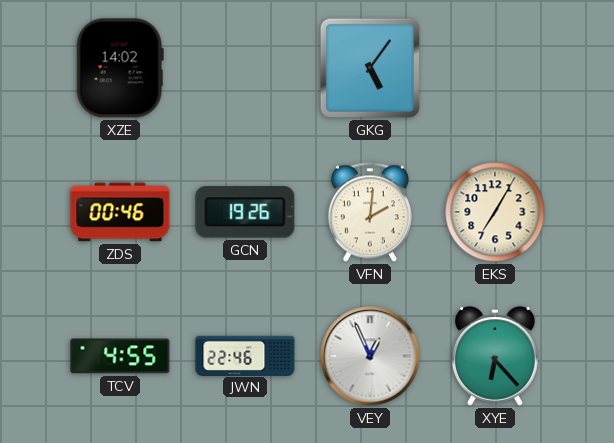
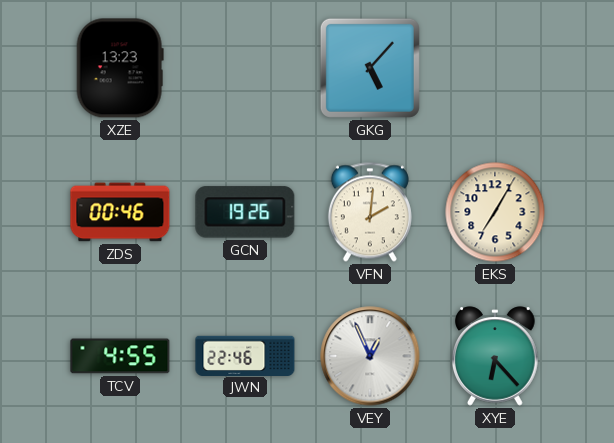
XZE: 14:02 -> 13:23
GKG: 5:06 -> 5:07
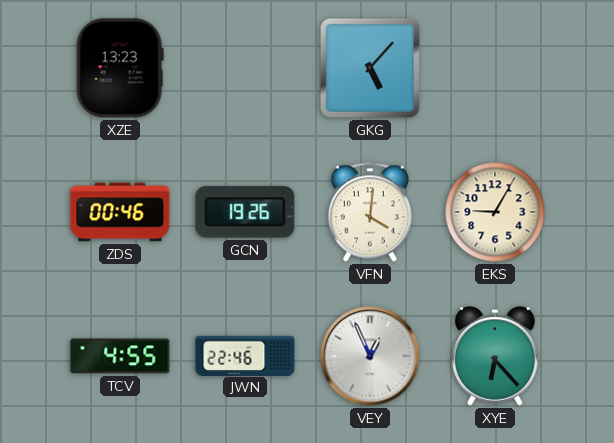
VFN: 2:01 -> 4:01
EKS: 7:05 -> 9:05
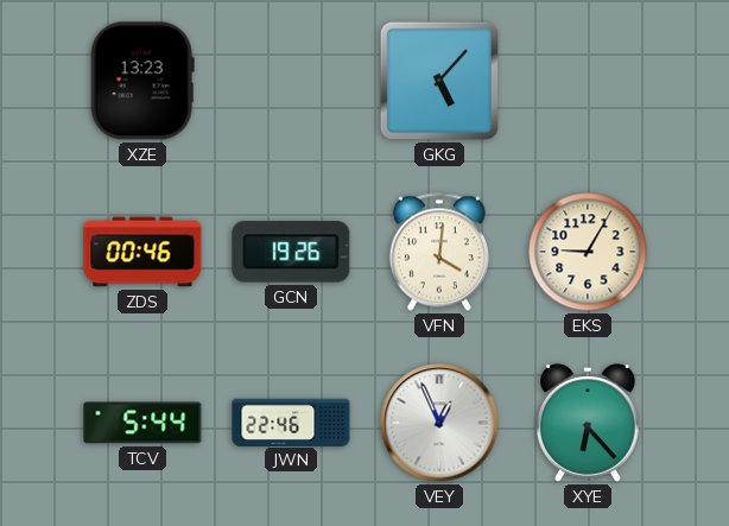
TCV: 4:55 -> 5:44
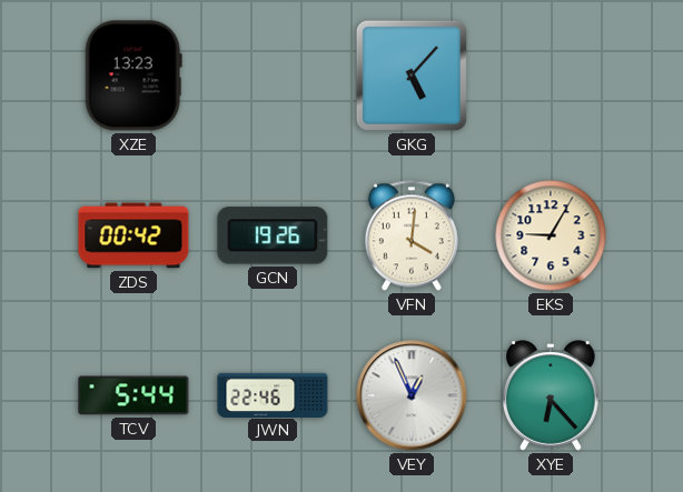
ZDS: 00:46 -> 00:42
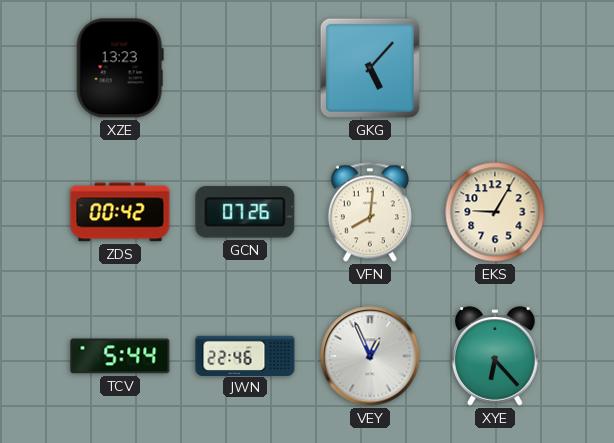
GCN: 19:26 -> 07:26
VFN: 4:01 -> 8:01
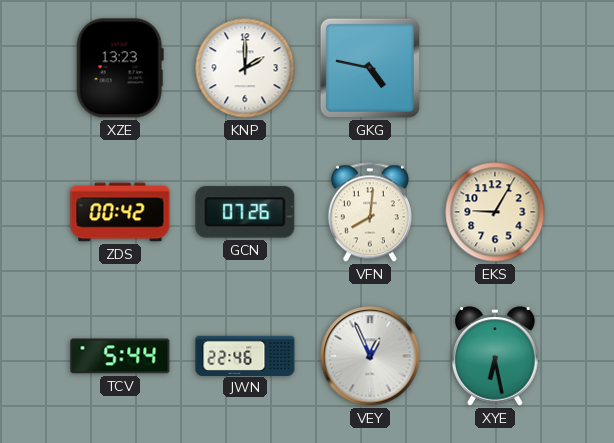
KNP: none -> 2:00
GKG: 5:07 -> 4:47
XYE: 6:23 -> 6:28
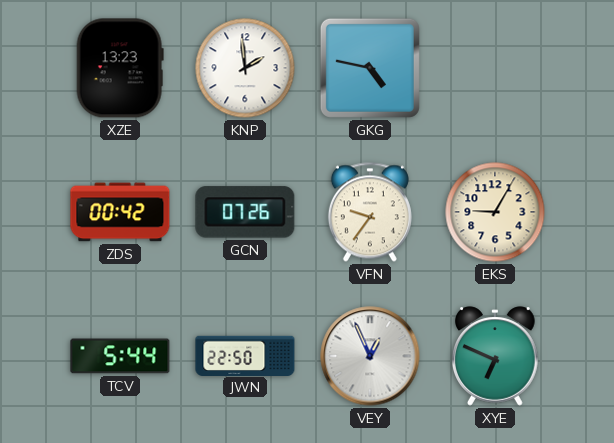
KNP: 2:00 -> 1:59
VFN: 8:01 -> 9:36
JWN: 22:46 -> 22:50
XYE: 6:28 -> 6:49
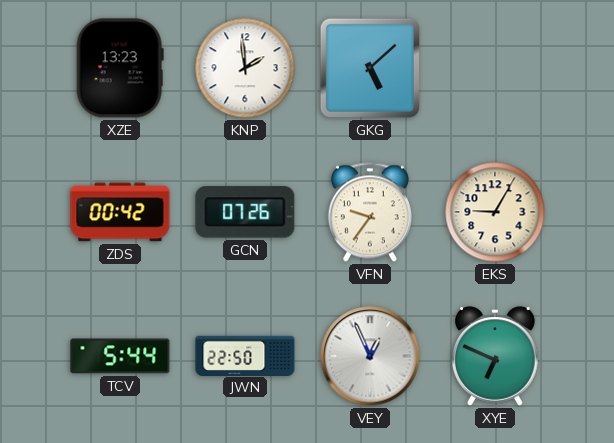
GKG: 4:47 -> 5:08
